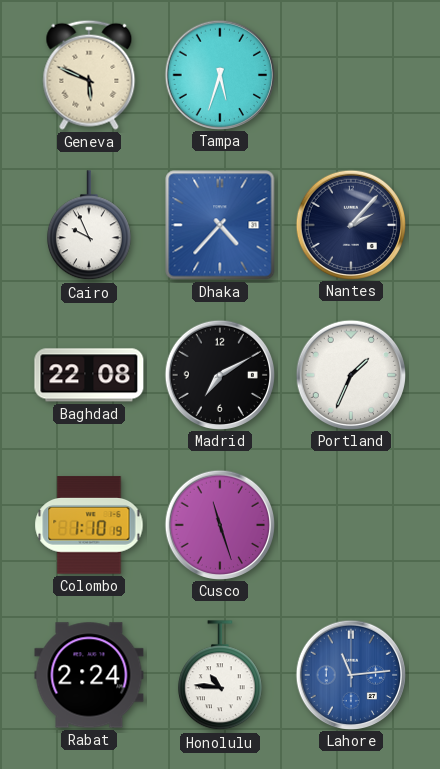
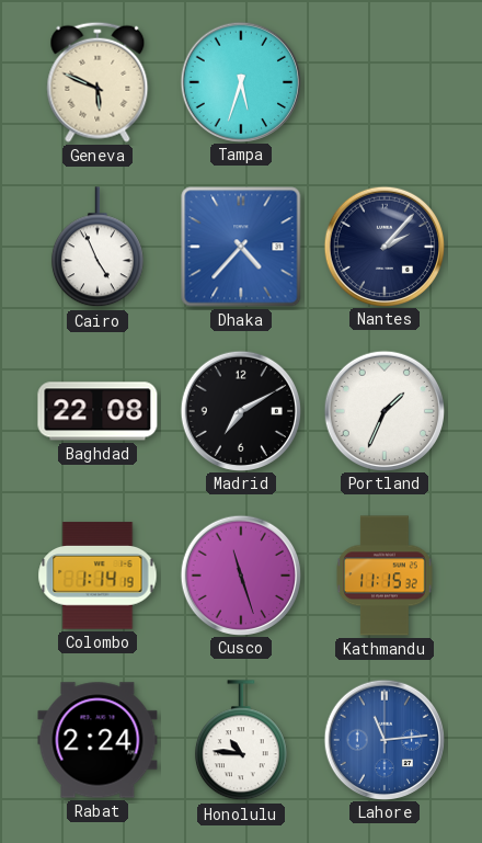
Cairo: 9:56 -> 4:56
Colombo: 1:10 -> 1:14
Kathmandu: none -> 11:15
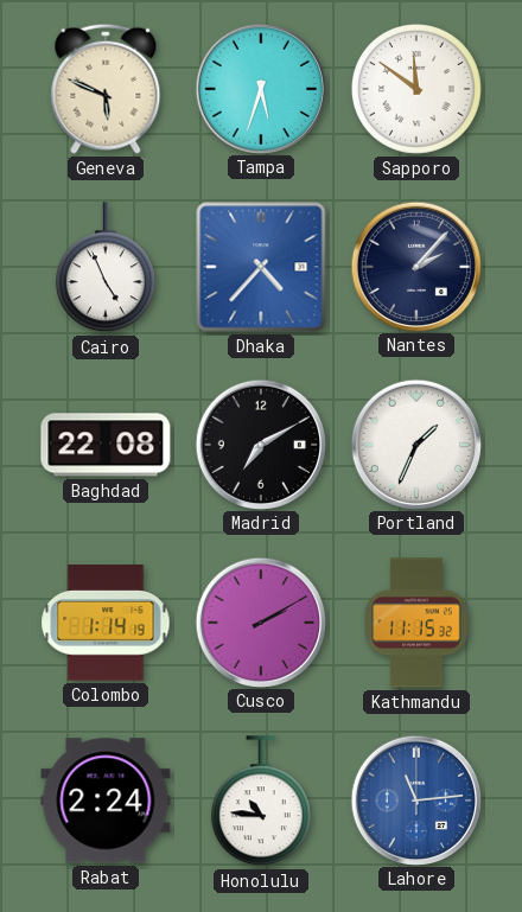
Sapporo: none -> 11:51
Cusco: 11:27 -> 2:10
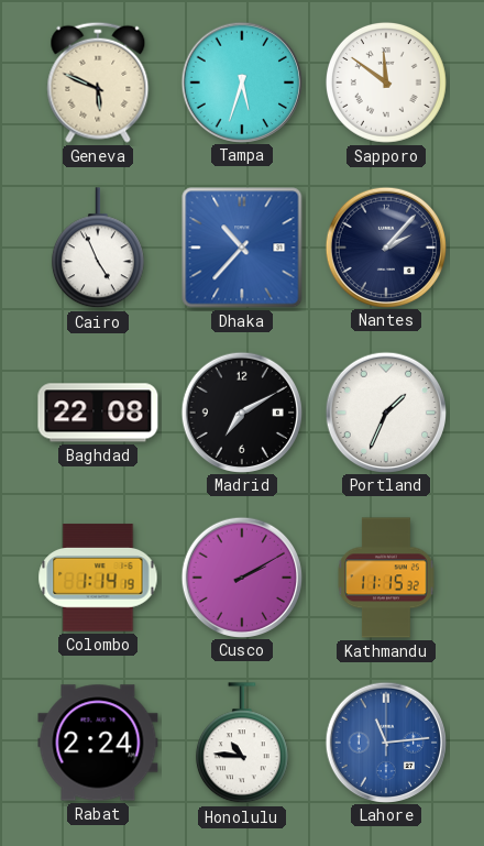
Dhaka: 4:37 -> 10:37
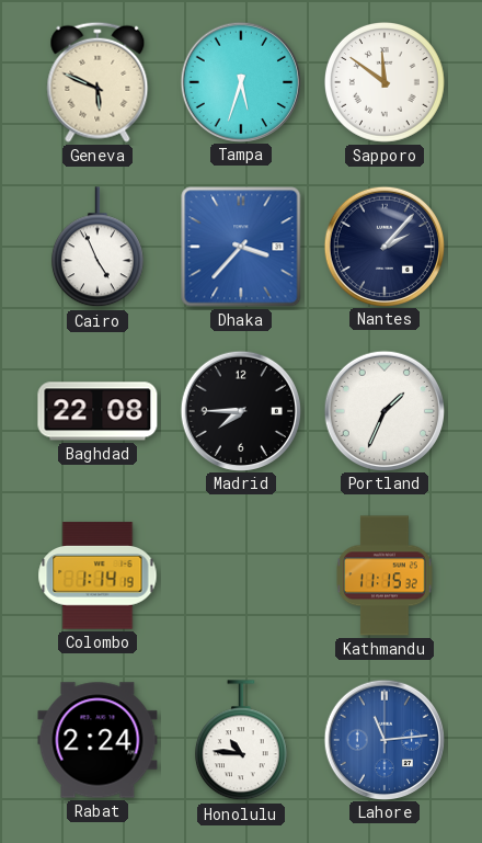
Dhaka: 10:37 -> 3:37
Madrid: 7:10 -> 7:45
Cusco: 2:10 -> none
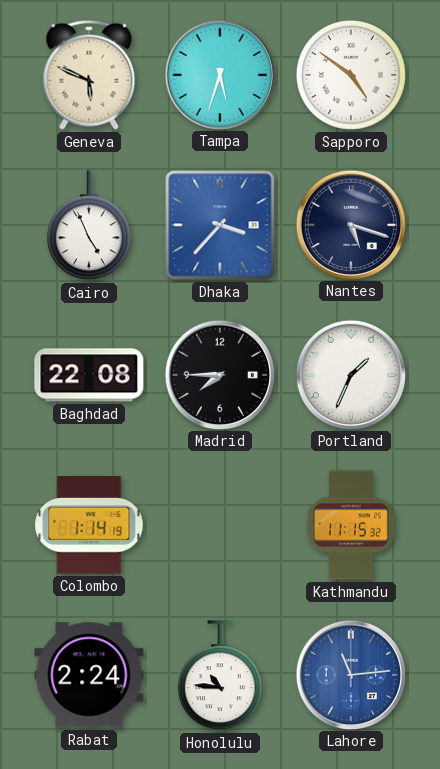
Sapporo: 11:51 -> 4:51
Nantes: 2:07 -> 5:18
